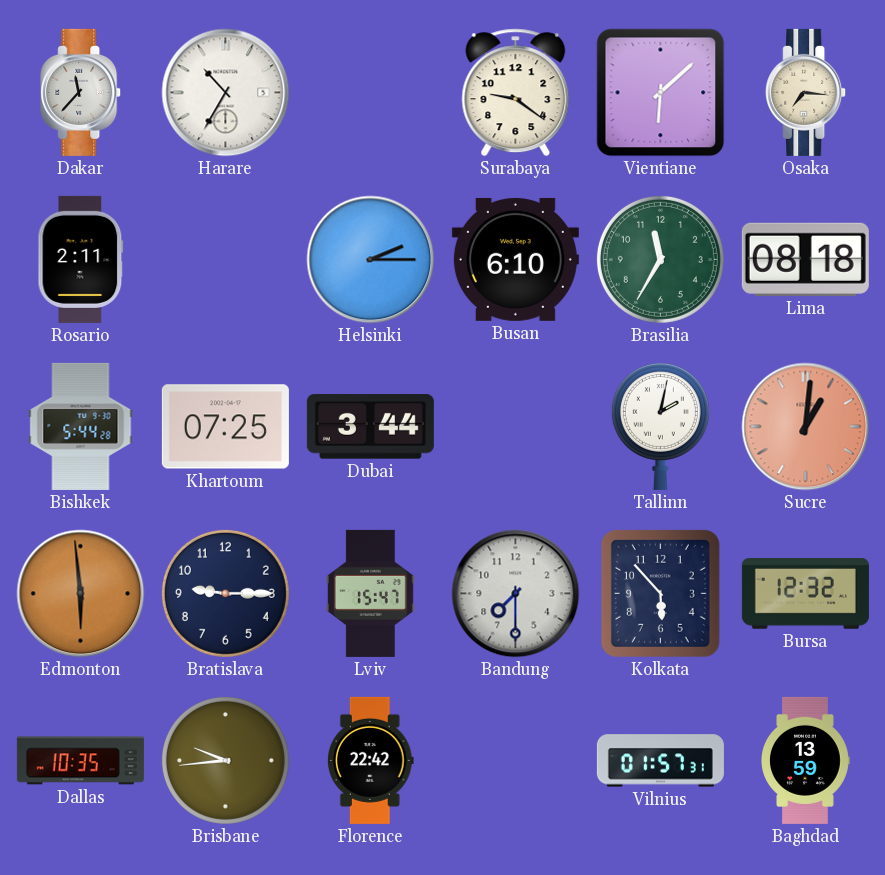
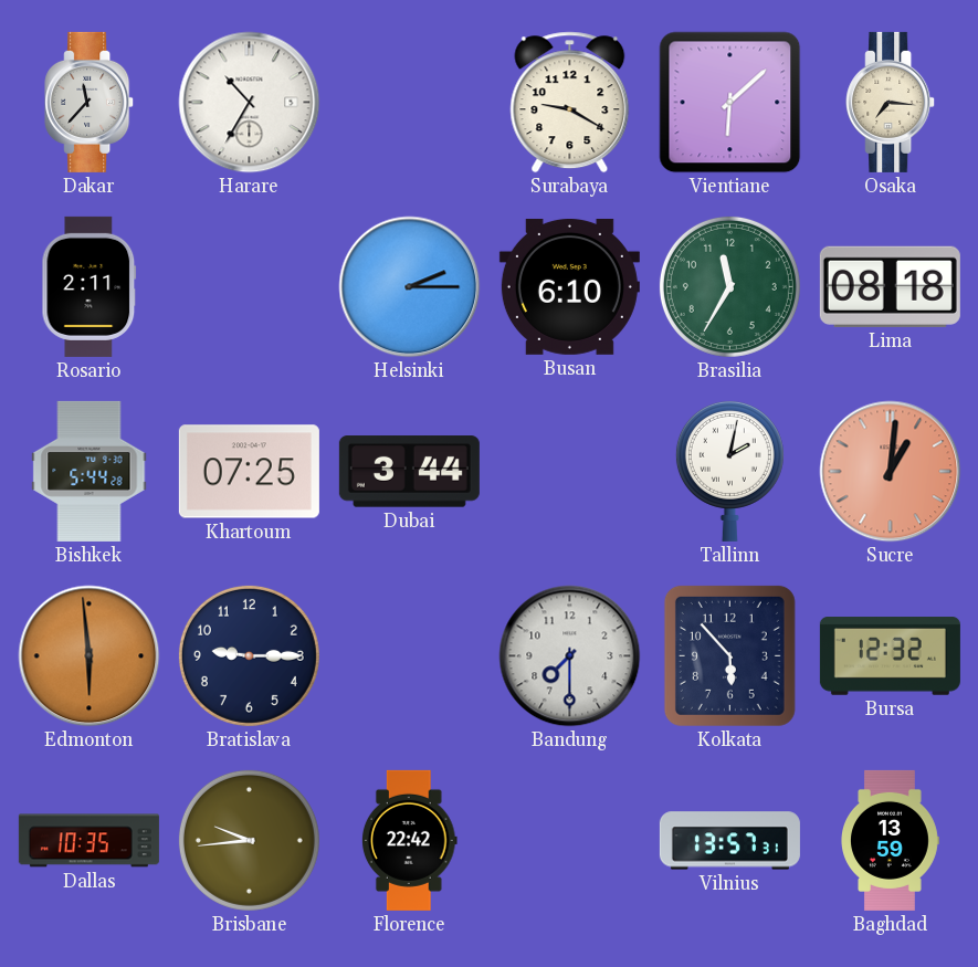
Surabaya: 9:21 -> 9:20
Lviv: 15:47 -> none
Vilnius: 01:57 -> 13:57
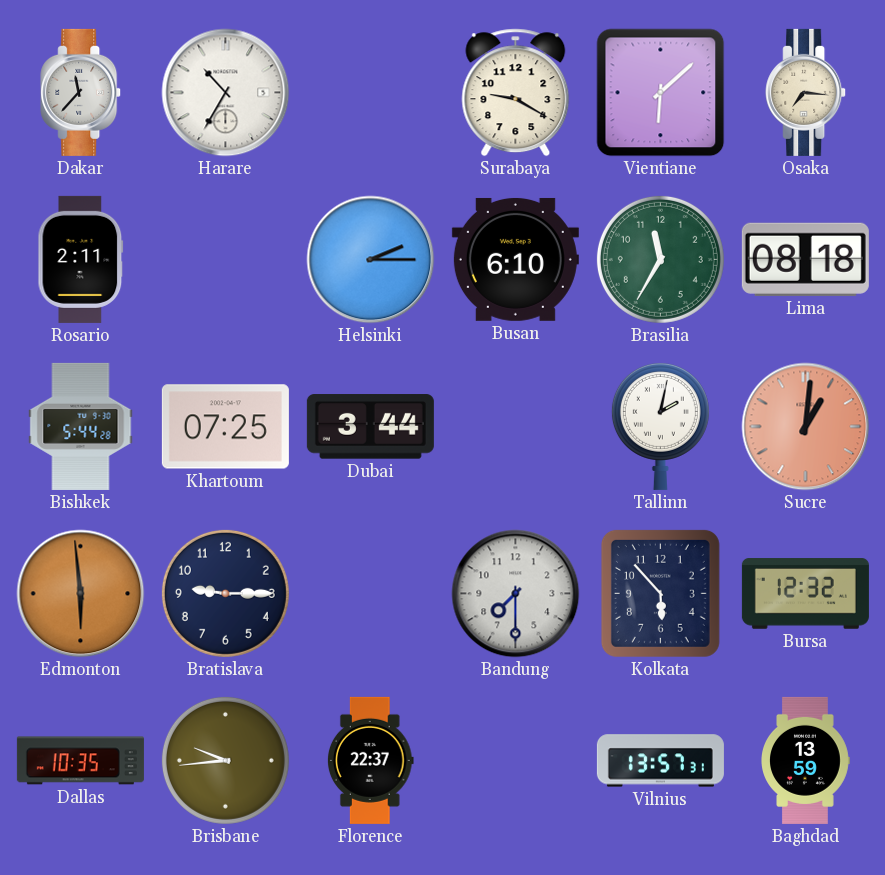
Florence: 22:42 -> 22:37
